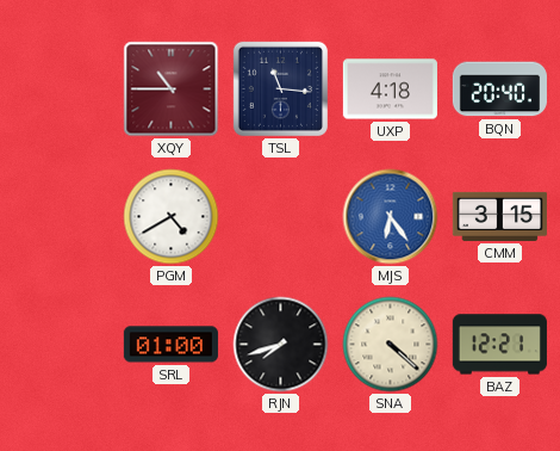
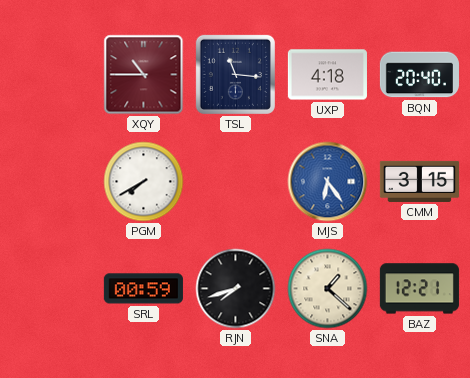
PGM: 4:40 -> 7:40
SRL: 01:00 -> 00:59
SNA: 4:22 -> 1:22
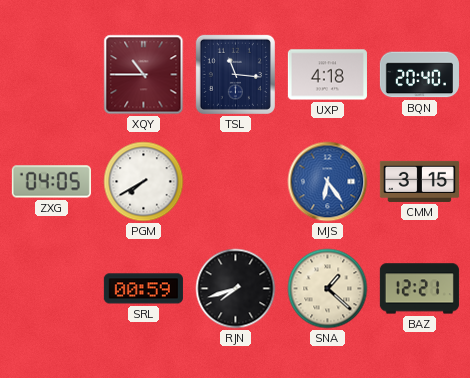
ZXG: none -> 04:05
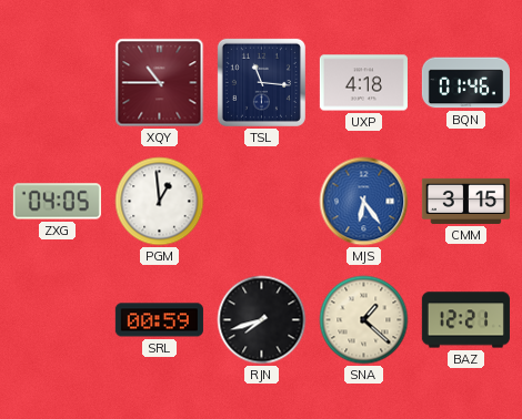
BQN: 20:40 -> 01:46
PGM: 7:40 -> 12:59
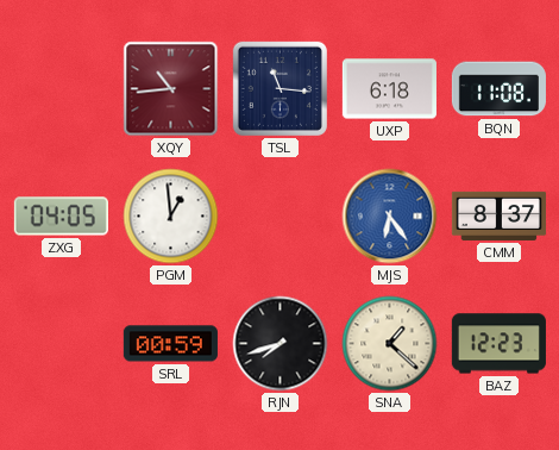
XQY: 10:45 -> 10:44
UXP: 4:18 -> 6:18
BQN: 01:46 -> 11:08
CMM: 3:15 -> 8:37
BAZ: 12:21 -> 12:23
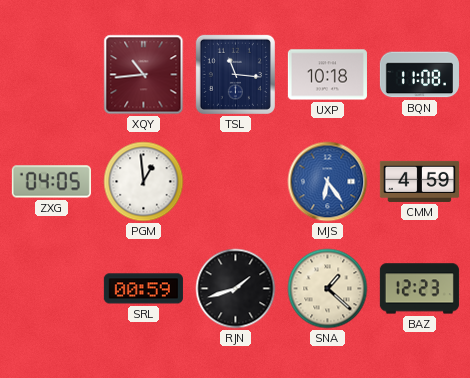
UXP: 6:18 -> 10:18
CMM: 8:37 -> 4:59
RJN: 7:42 -> 1:42
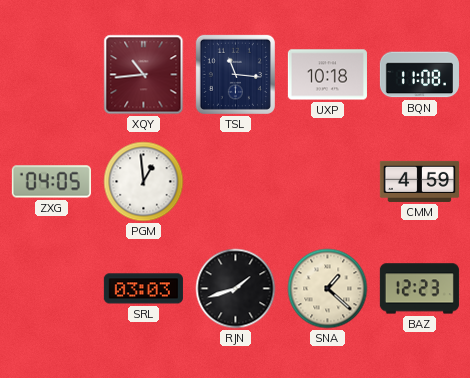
MJS: 6:24 -> none
SRL: 00:59 -> 03:03
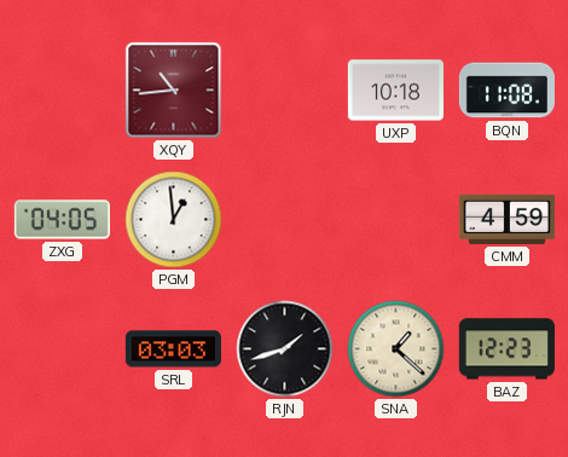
TSL: 11:16 -> none
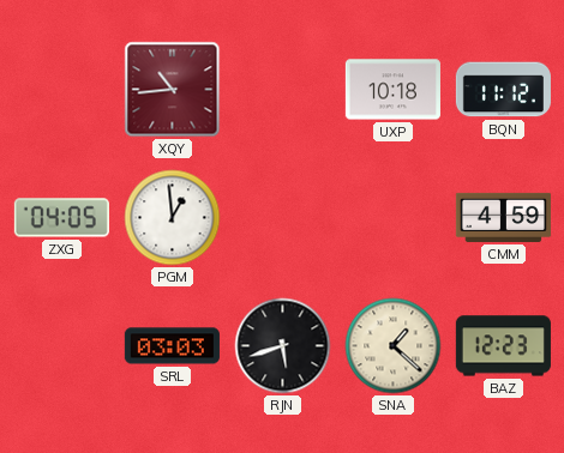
BQN: 11:08 -> 11:12
RJN: 1:42 -> 5:42
